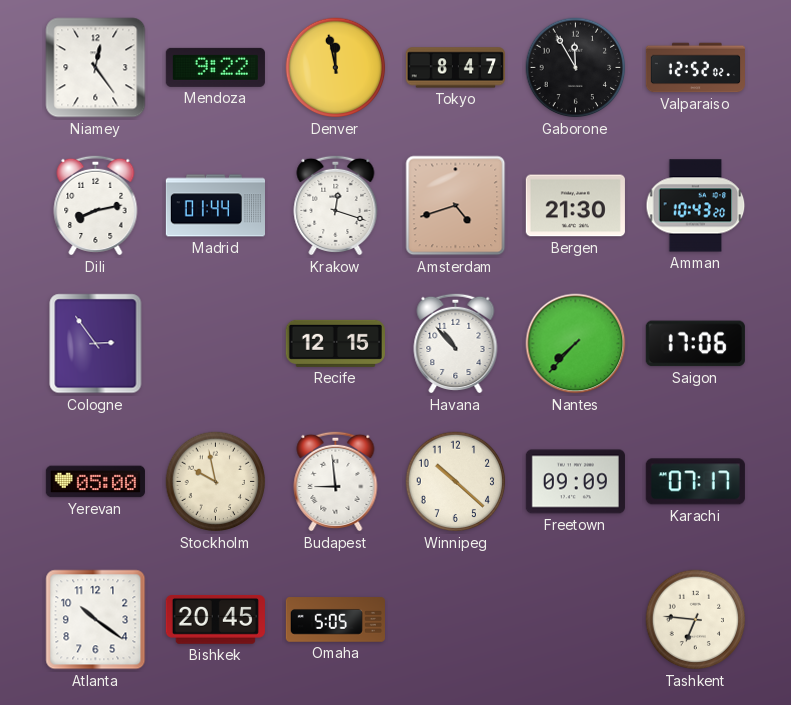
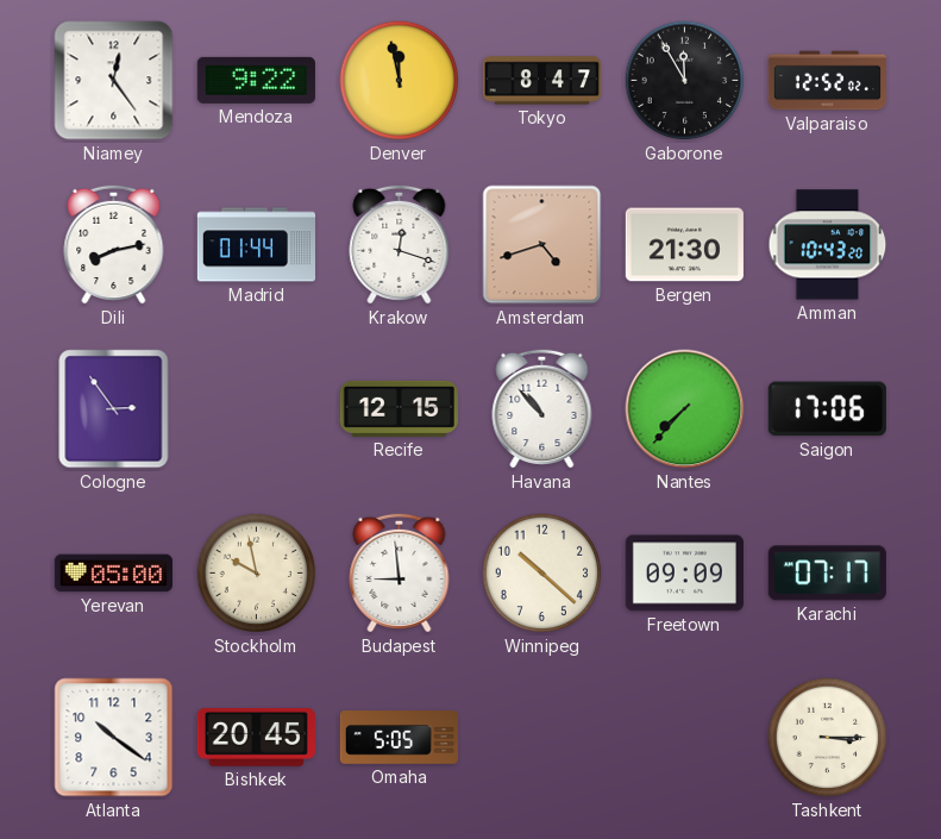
Tashkent: 6:46 -> 3:15
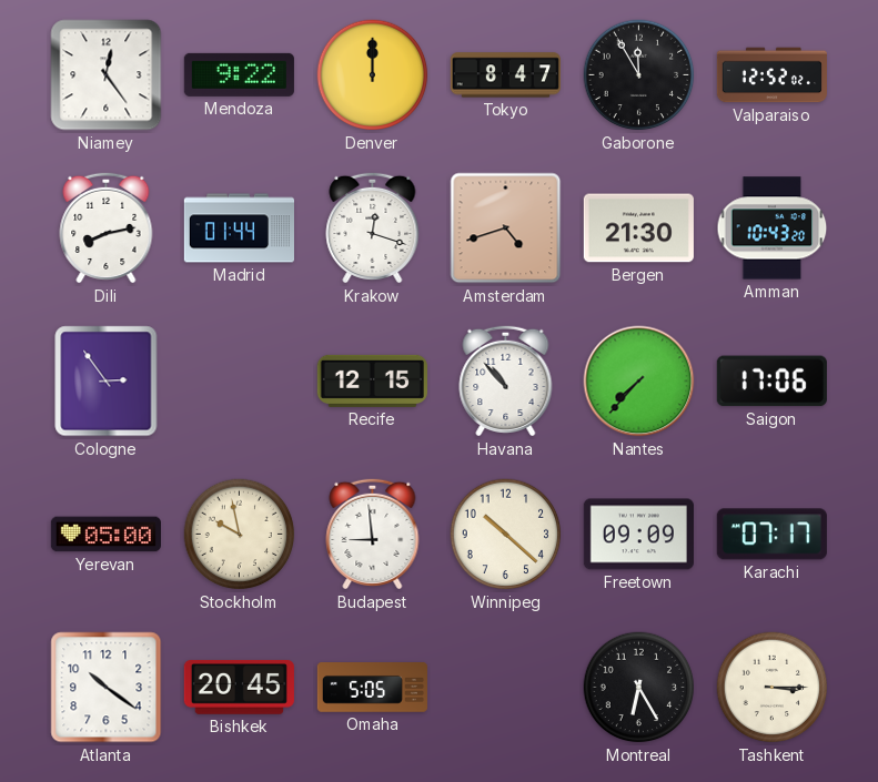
Denver: 11:58 -> 12:00
Montreal: none -> 6:25
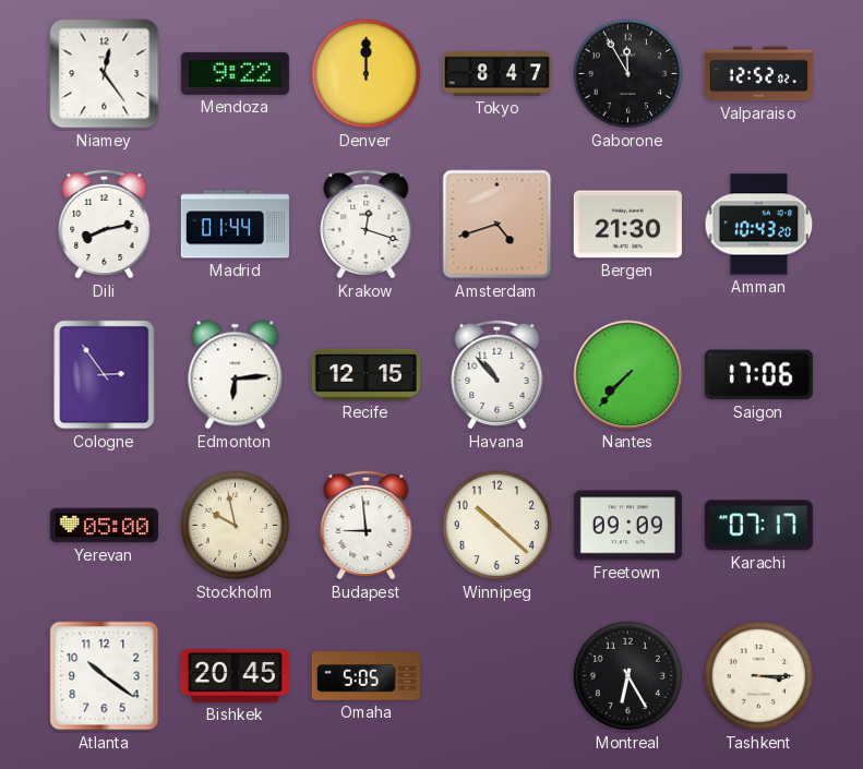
Edmonton: none -> 6:14
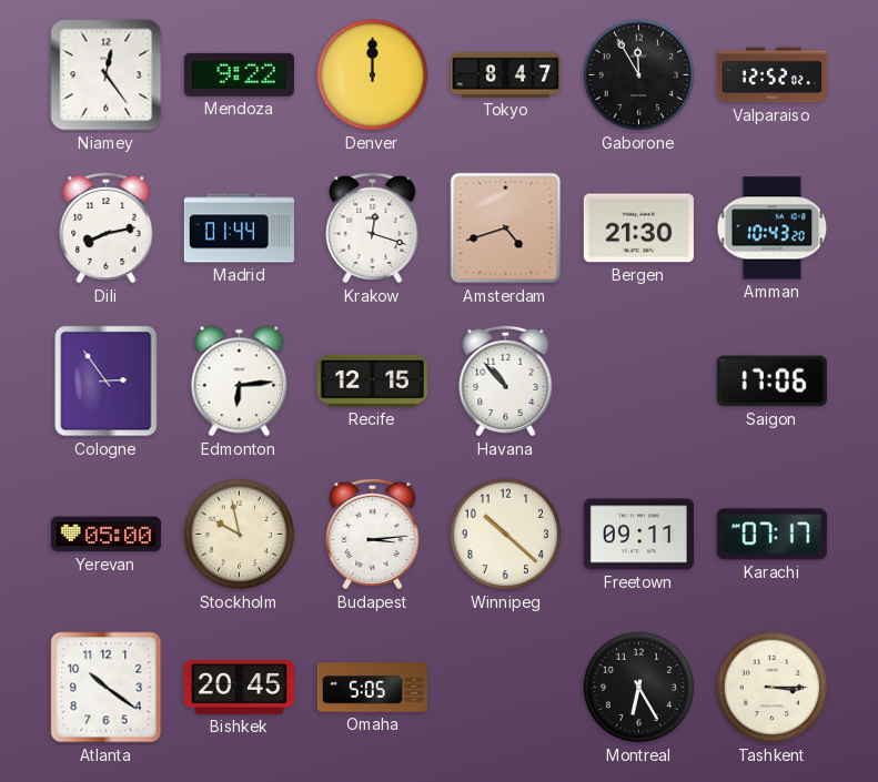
Nantes: 7:37 -> none
Budapest: 8:59 -> 3:14
Freetown: 09:09 -> 09:11
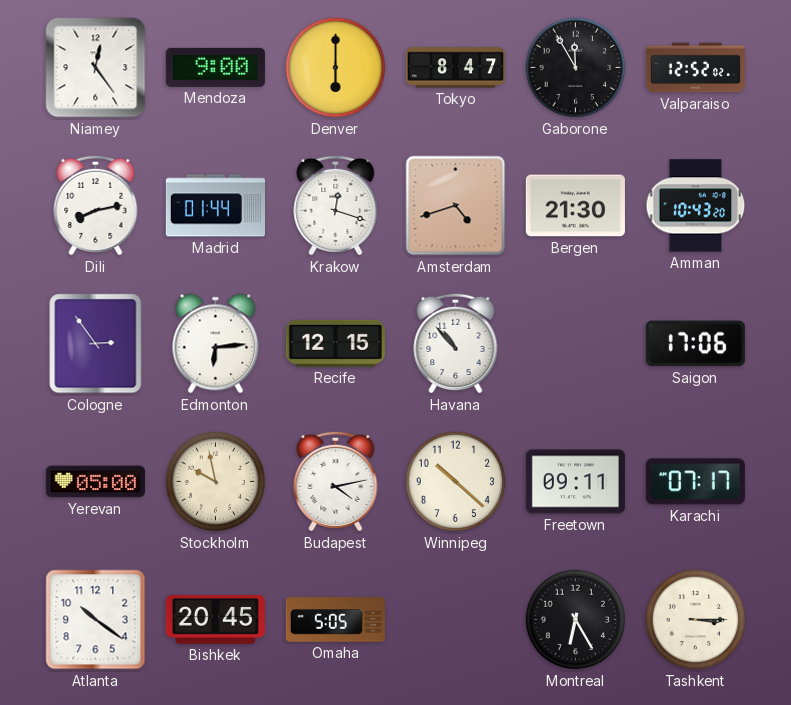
Mendoza: 9:22 -> 9:00
Denver: 12:00 -> 6:00
Budapest: 3:14 -> 4:13
